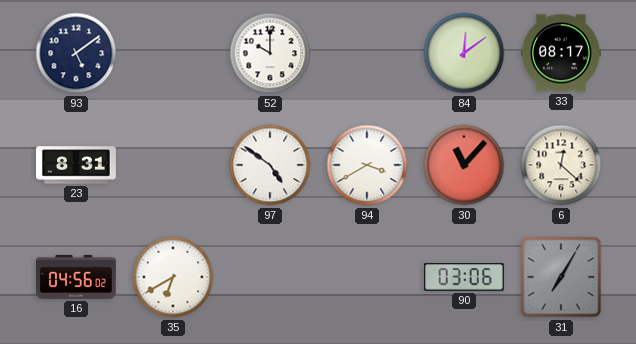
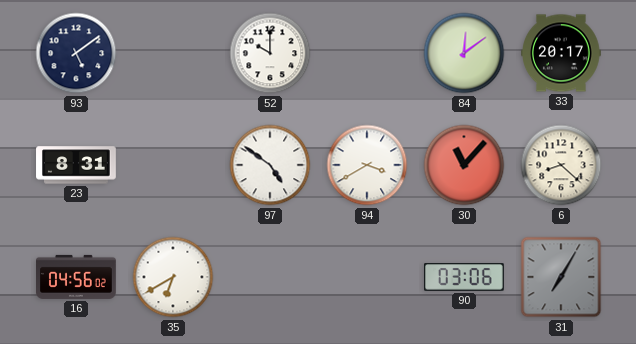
33: 08:17 -> 20:17
6: 12:22 -> 8:22
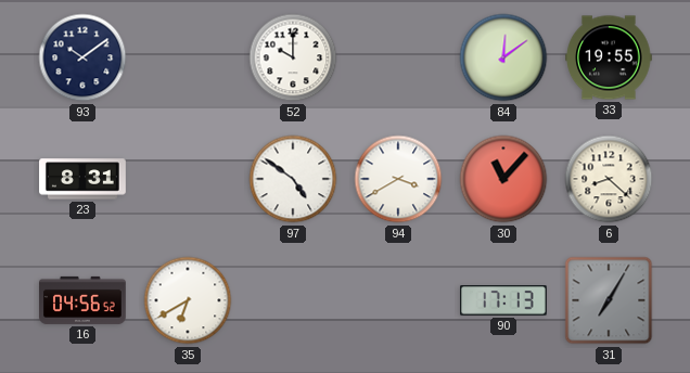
93: 5:09 -> 10:09
33: 20:17 -> 19:55
16: 04:56:02 -> 04:56:52
90: 03:06 -> 17:13
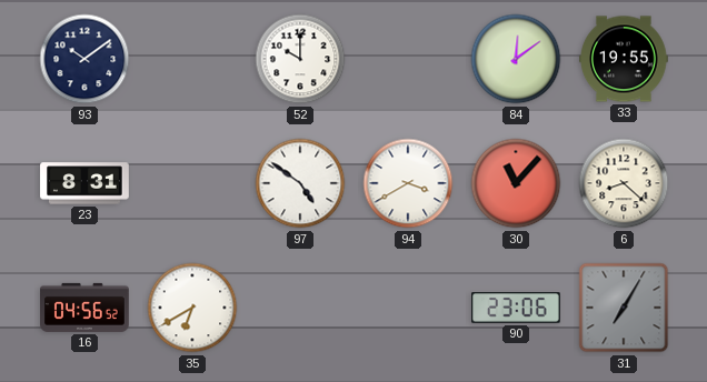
90: 17:13 -> 23:06
